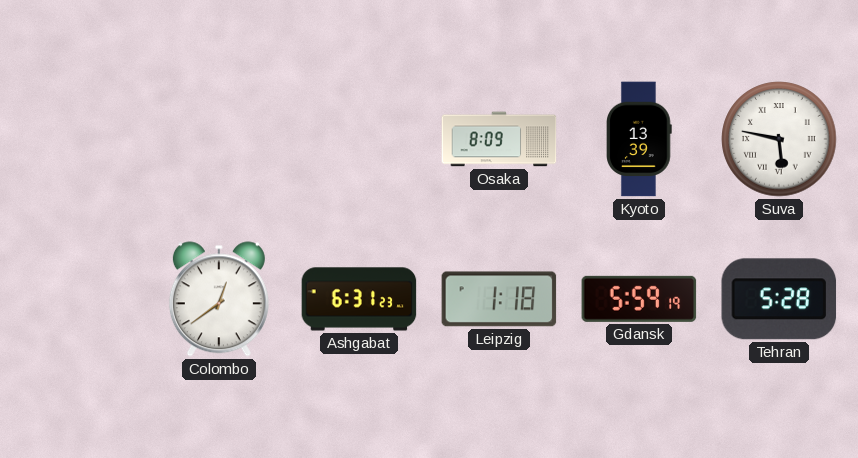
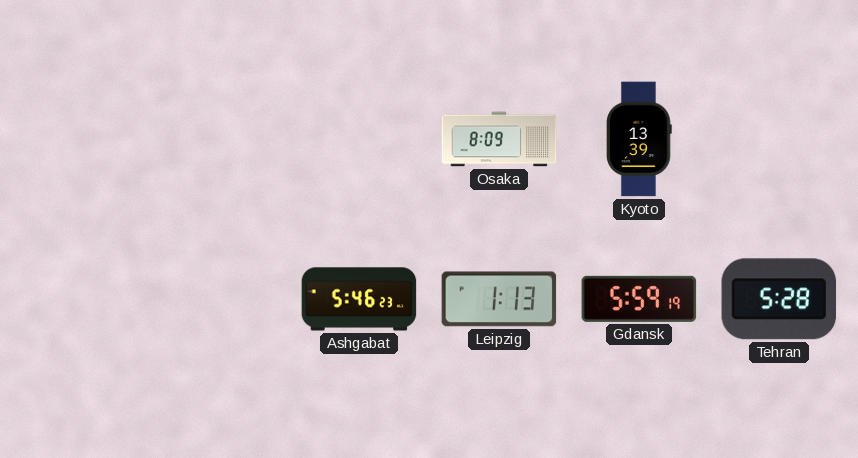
Suva: 5:47 -> none
Colombo: 12:39 -> none
Ashgabat: 6:31 -> 5:46
Leipzig: 1:18 -> 1:13
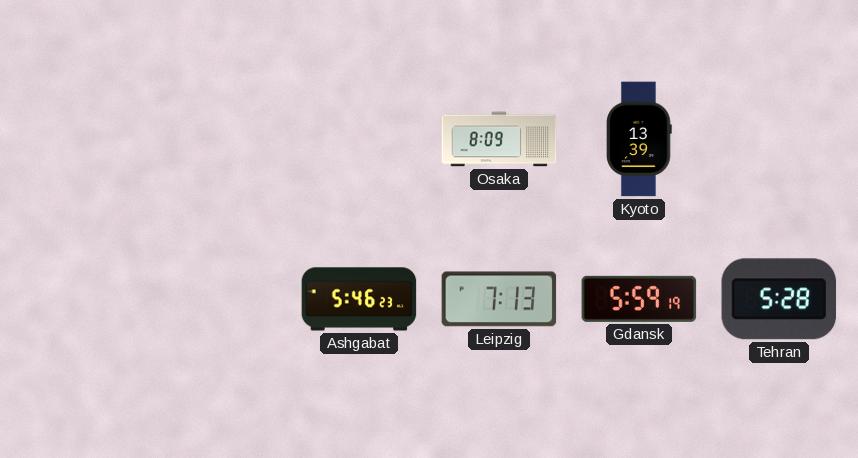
Leipzig: 1:13 -> 7:13
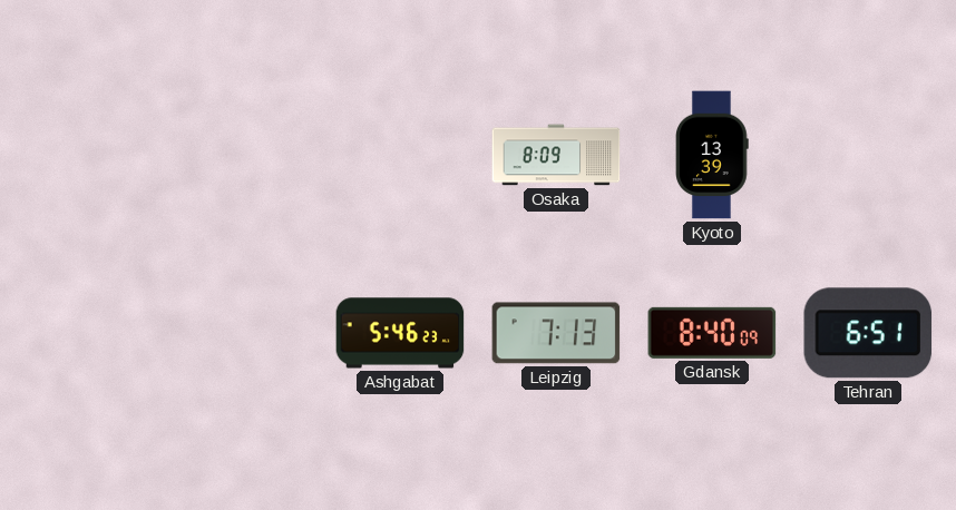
Gdansk: 5:59 -> 8:40
Tehran: 5:28 -> 6:51
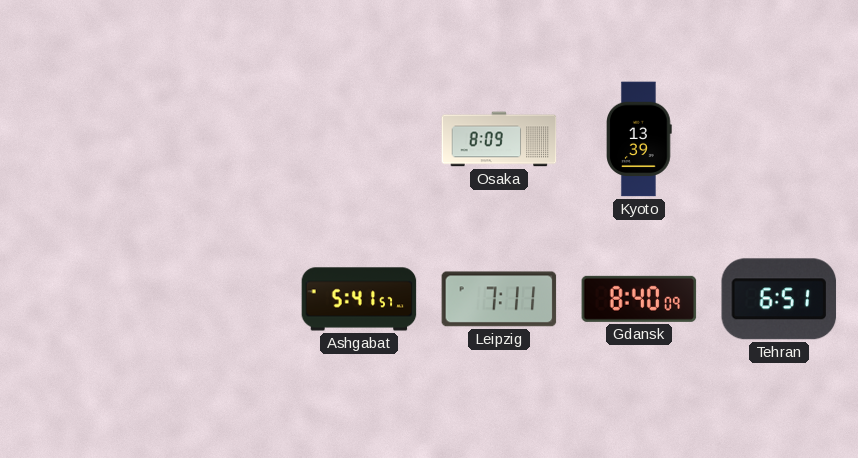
Ashgabat: 5:46 -> 5:41
Leipzig: 7:13 -> 7:11
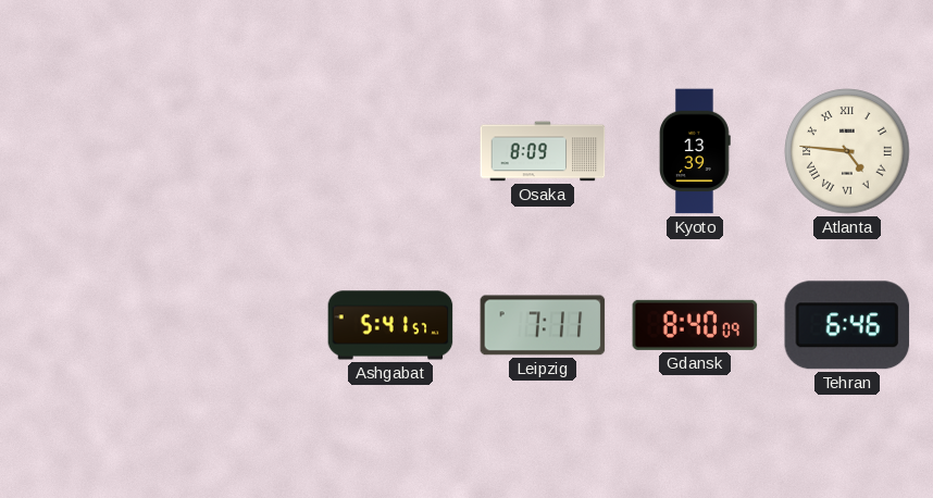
Atlanta: none -> 4:46
Tehran: 6:51 -> 6:46
